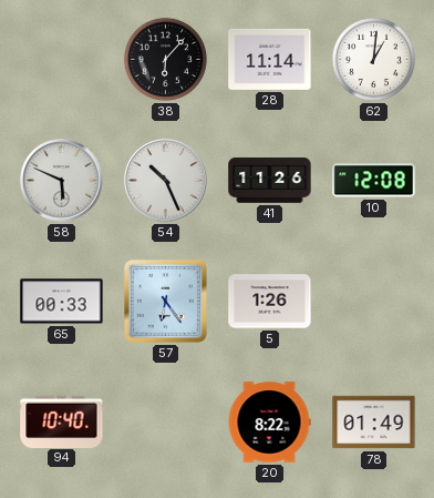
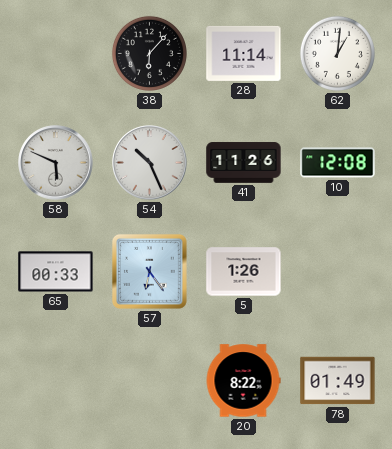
94: 10:40 -> none
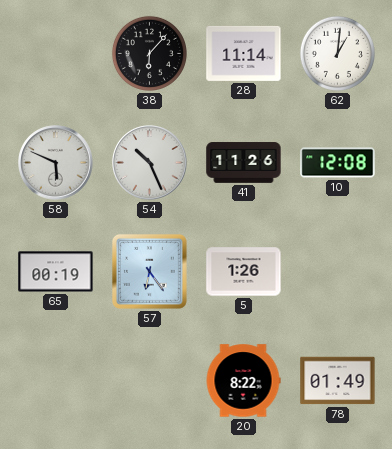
65: 00:33 -> 00:19
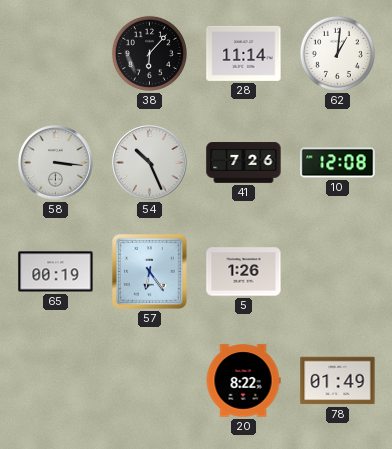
58: 5:49 -> 3:16
41: 11:26 -> 7:26
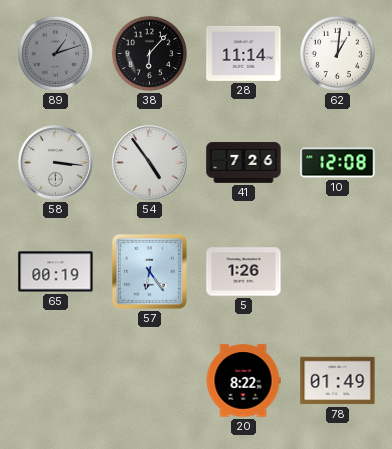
89: none -> 1:12
54: 10:26 -> 4:54
